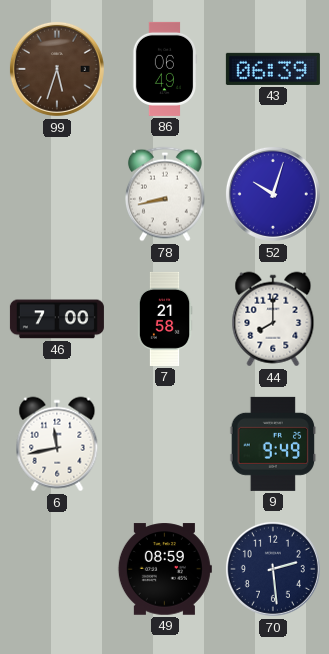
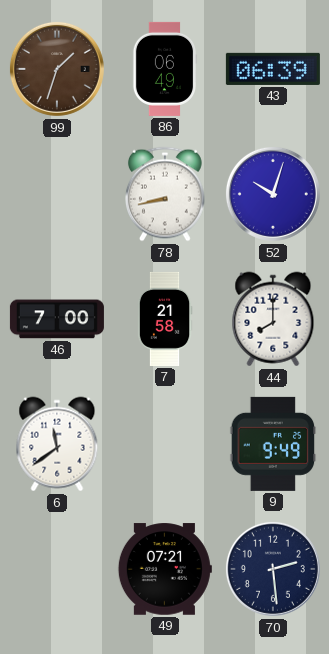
99: 5:33 -> 1:33
6: 11:43 -> 11:39
49: 08:59 -> 07:21
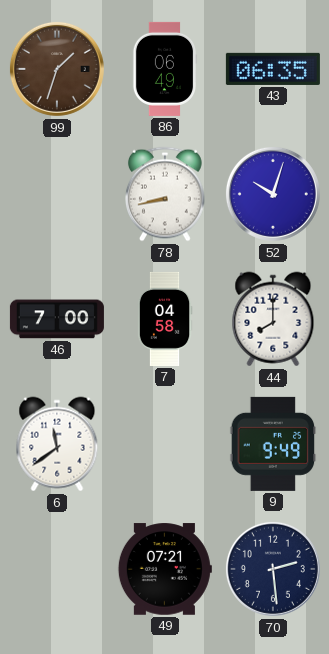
43: 06:39 -> 06:35
7: 21:58 -> 04:58
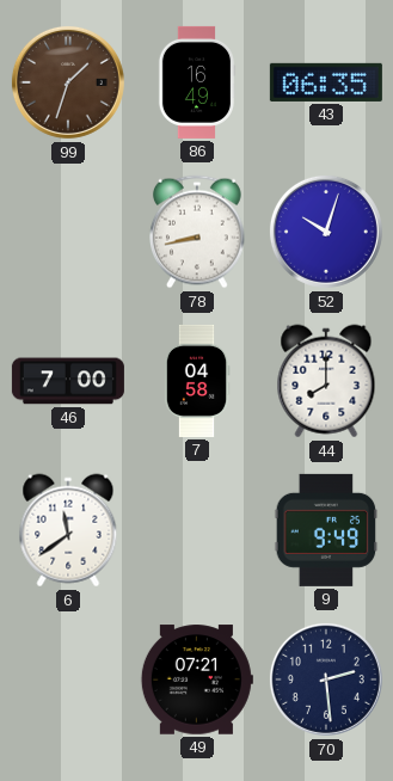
86: 06:49 -> 16:49
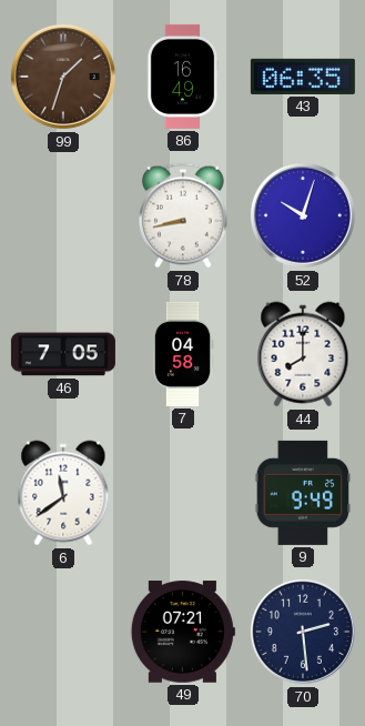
46: 7:00 -> 7:05
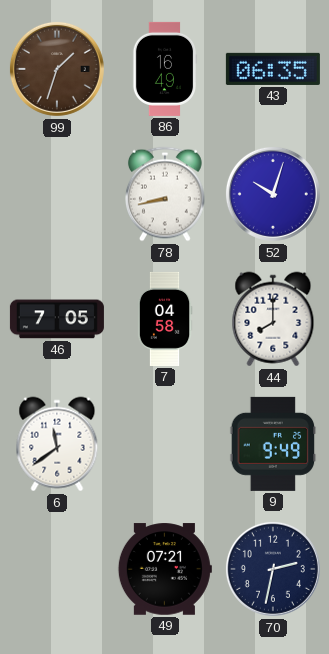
70: 2:29 -> 2:32
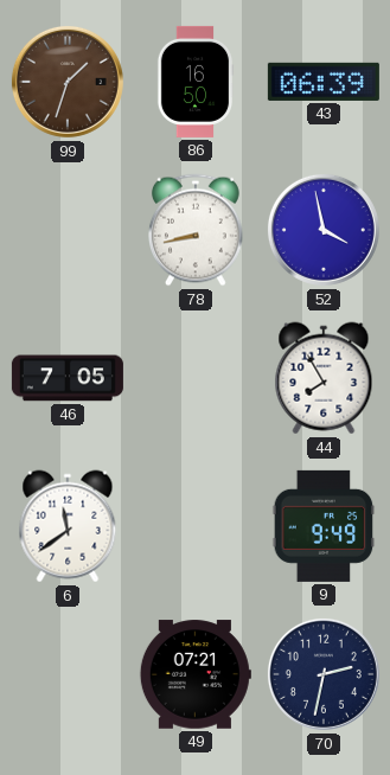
86: 16:49 -> 16:50
43: 06:35 -> 06:39
52: 10:03 -> 3:58
7: 04:58 -> none
44: 8:00 -> 7:55
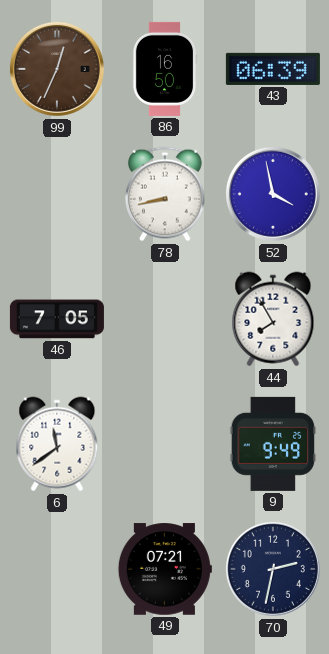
99: 1:33 -> 12:34
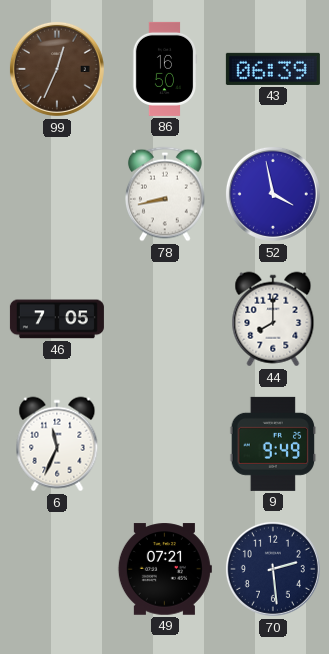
44: 7:55 -> 8:00
6: 11:39 -> 11:34
70: 2:32 -> 2:29
